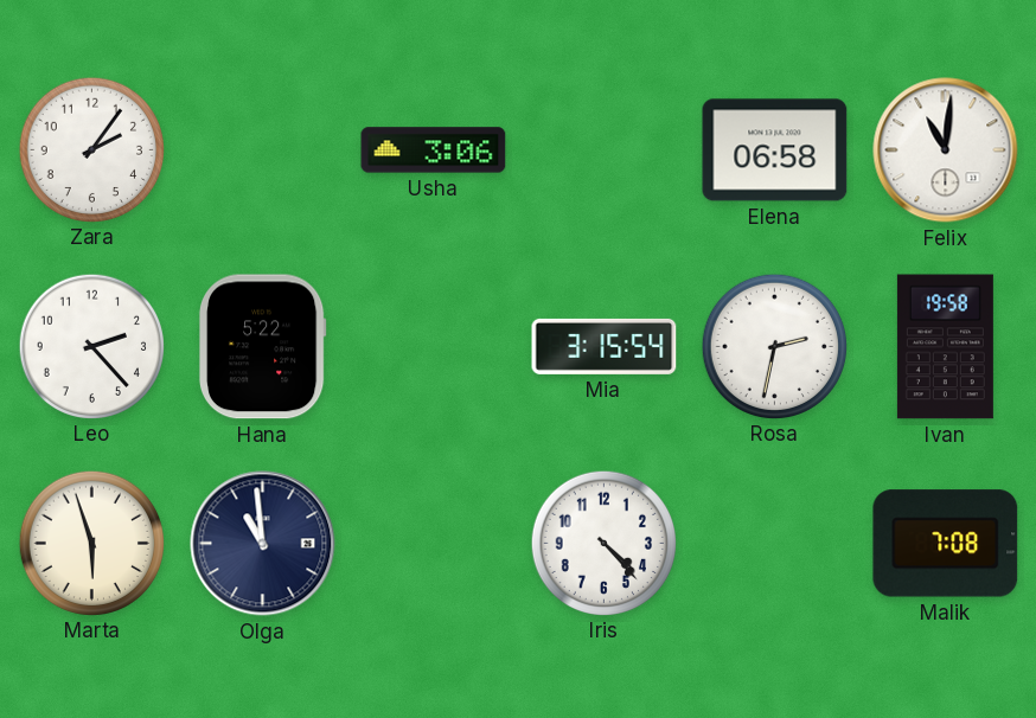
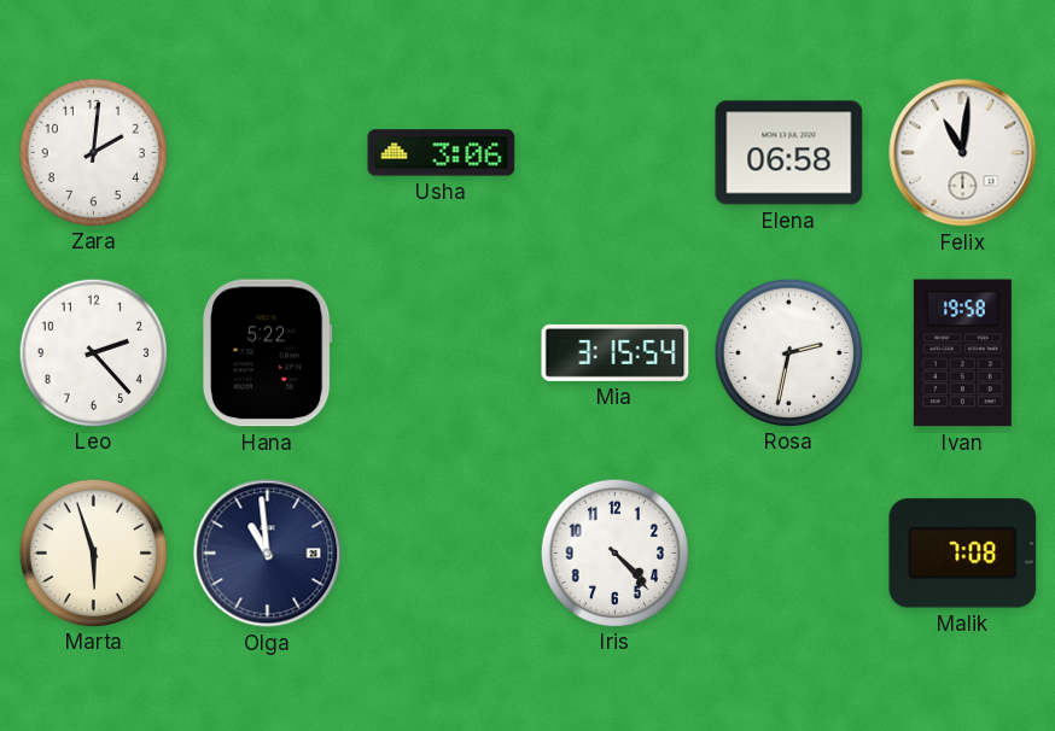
Zara: 2:06 -> 2:01
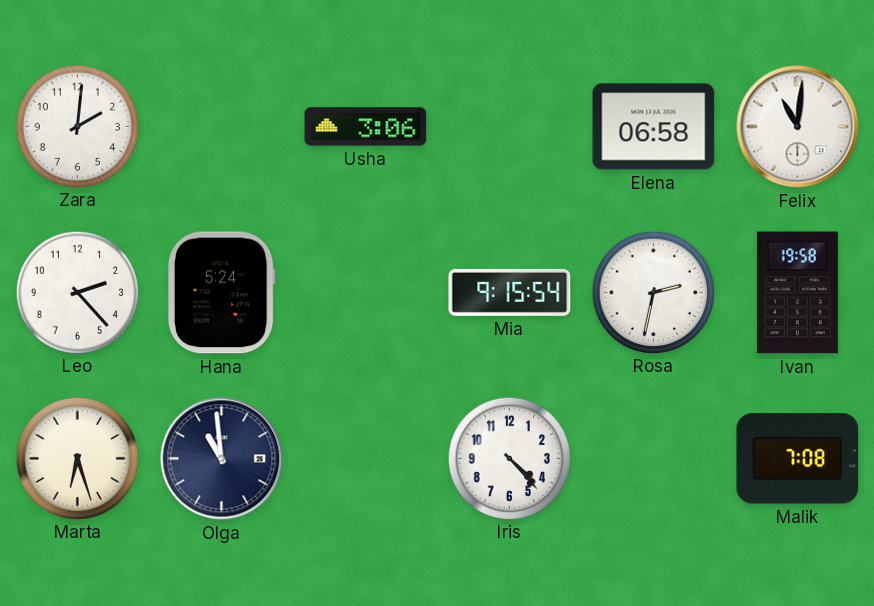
Hana: 5:22 -> 5:24
Mia: 3:15 -> 9:15
Marta: 5:57 -> 6:27
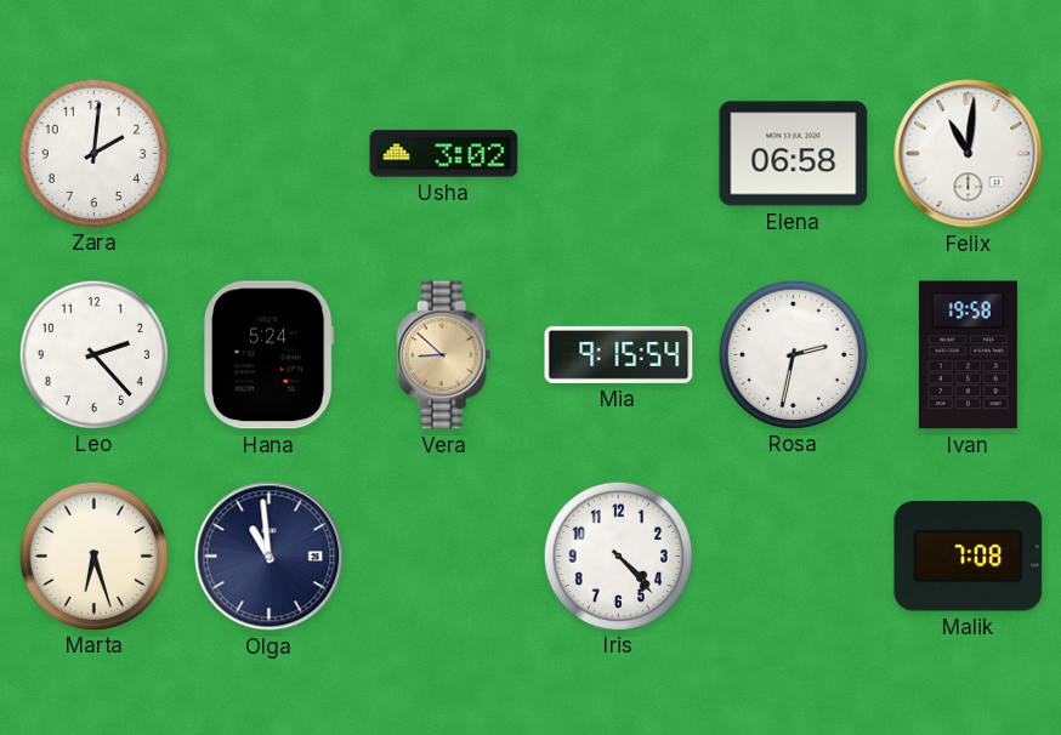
Usha: 3:06 -> 3:02
Vera: none -> 8:52
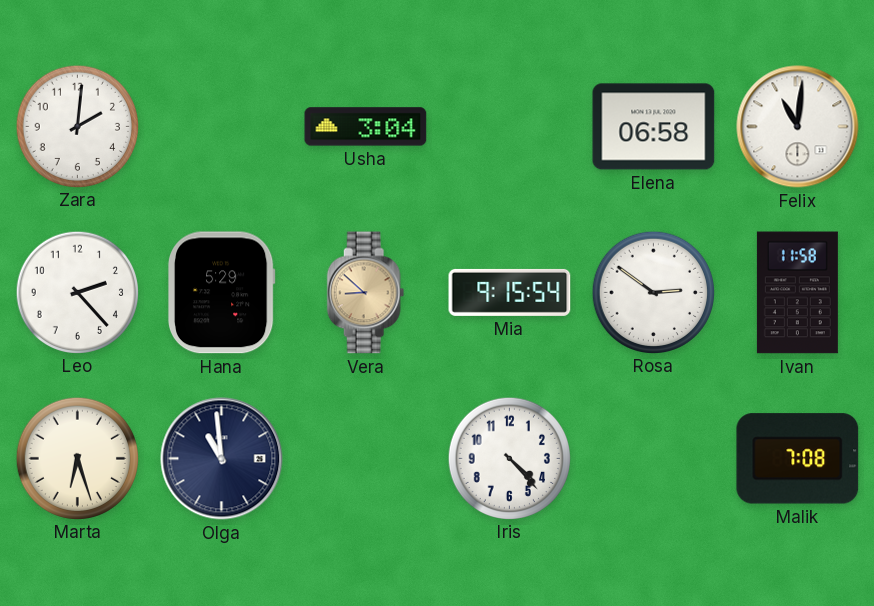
Usha: 3:02 -> 3:04
Hana: 5:24 -> 5:29
Rosa: 2:32 -> 2:51
Ivan: 19:58 -> 11:58
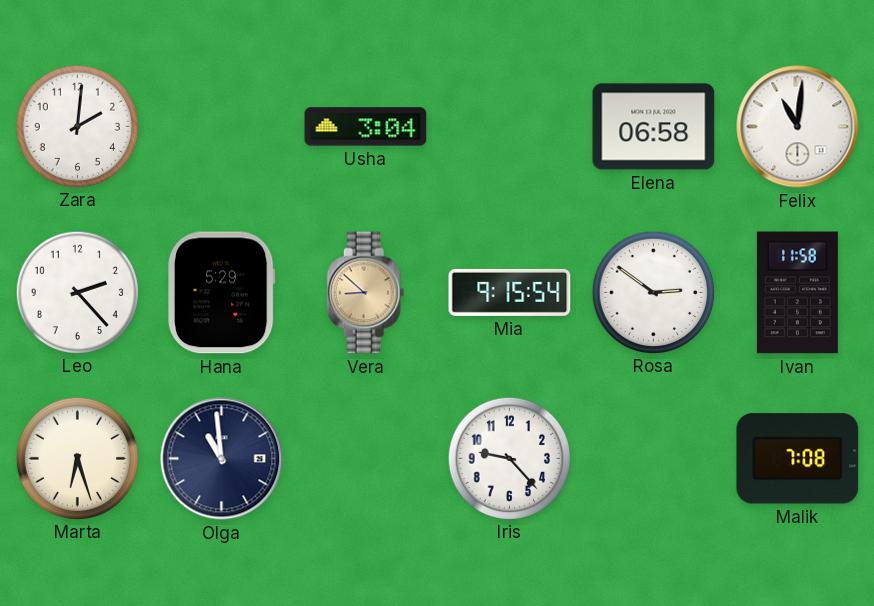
Iris: 4:23 -> 9:23
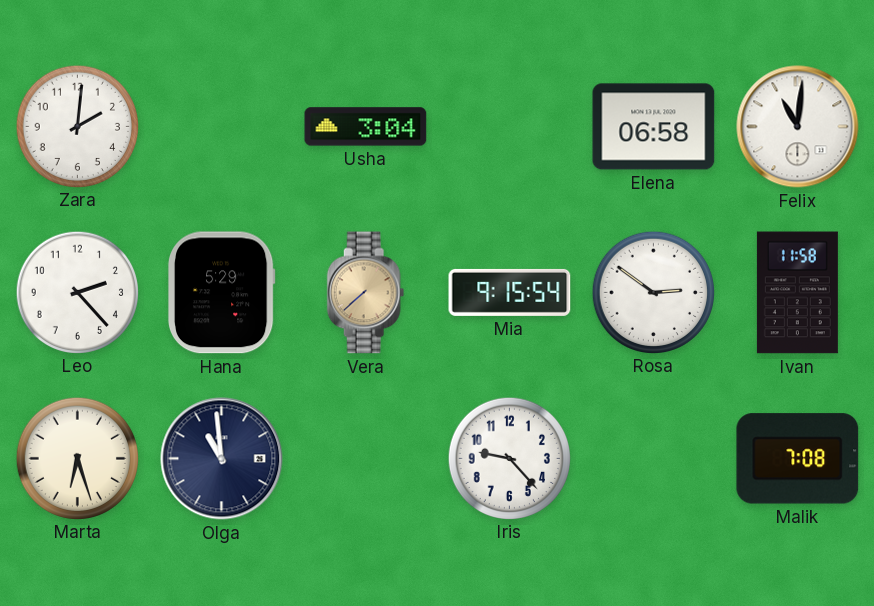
Vera: 8:52 -> 7:38
